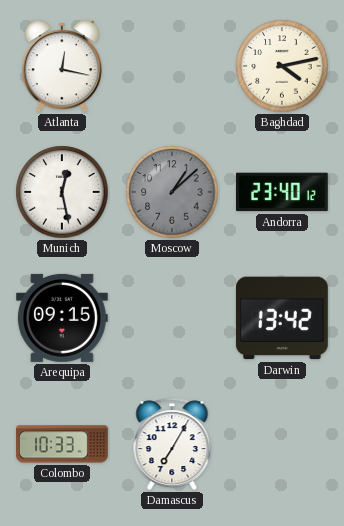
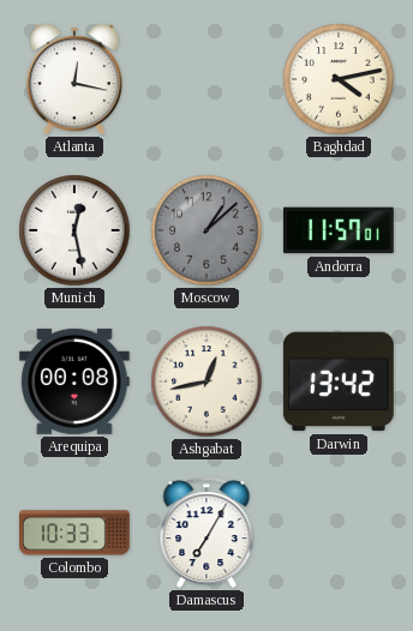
Andorra: 23:40 -> 11:57
Arequipa: 09:15 -> 00:08
Ashgabat: none -> 12:43
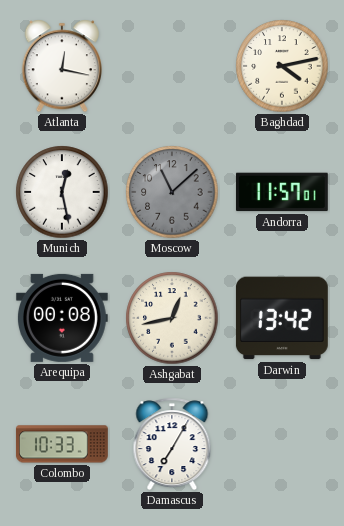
Moscow: 1:08 -> 11:08
